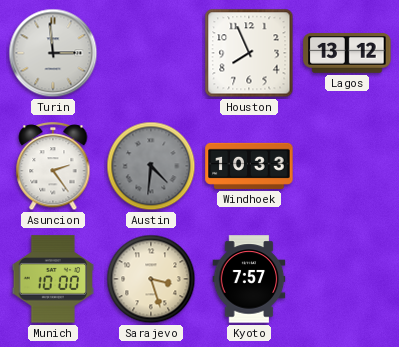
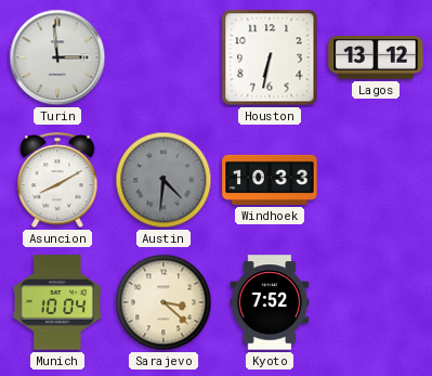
Houston: 7:56 -> 6:32
Asuncion: 2:24 -> 8:10
Munich: 10:00 -> 10:04
Sarajevo: 3:27 -> 3:22
Kyoto: 7:57 -> 7:52
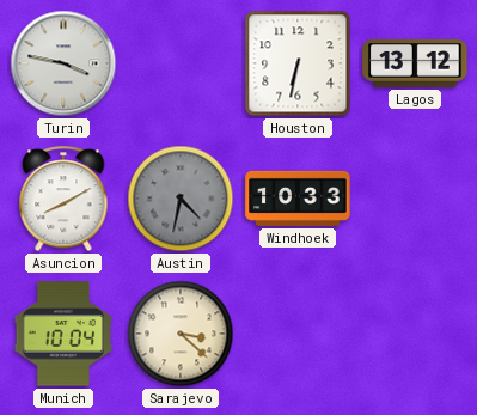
Turin: 2:59 -> 3:47
Austin: 4:31 -> 4:32
Kyoto: 7:52 -> none
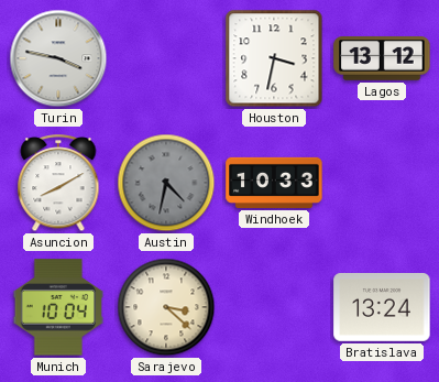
Houston: 6:32 -> 3:32
Bratislava: none -> 13:24
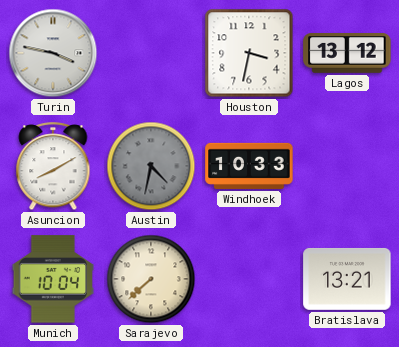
Sarajevo: 3:22 -> 7:38
Bratislava: 13:24 -> 13:21
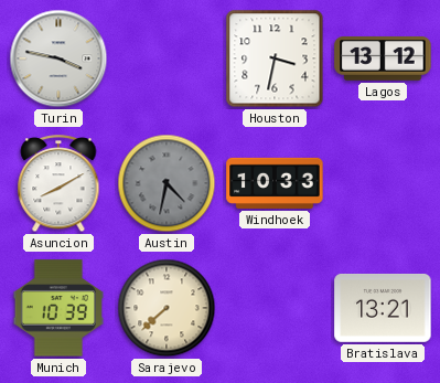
Munich: 10:04 -> 10:39
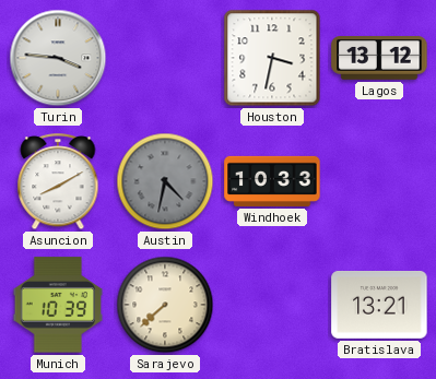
Turin: 3:47 -> 3:46
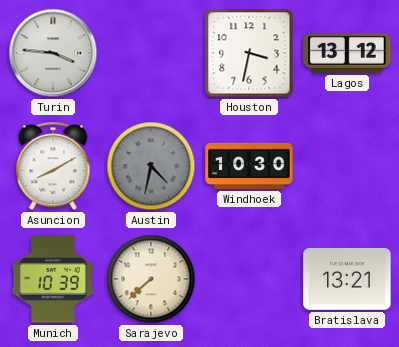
Windhoek: 10:33 -> 10:30
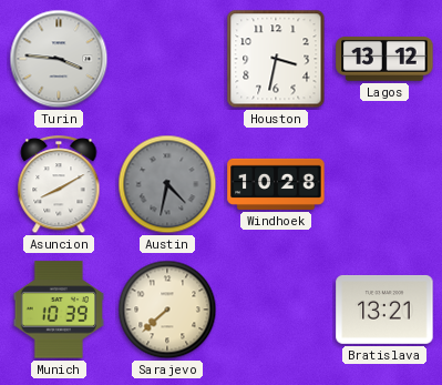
Windhoek: 10:30 -> 10:28
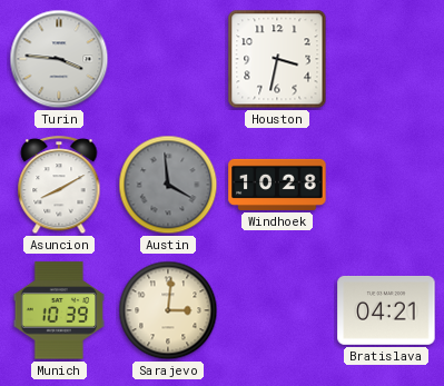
Lagos: 13:12 -> none
Austin: 4:32 -> 3:59
Sarajevo: 7:38 -> 3:01
Bratislava: 13:21 -> 04:21
